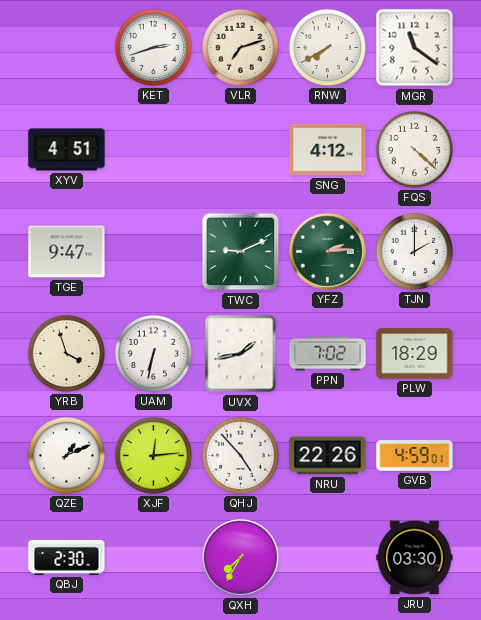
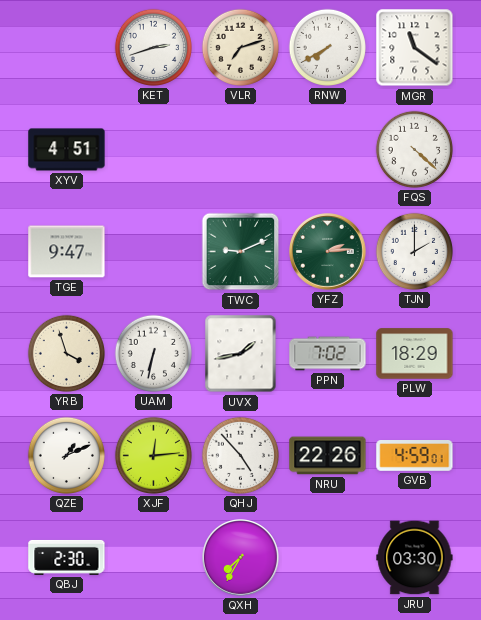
SNG: 4:12 -> none
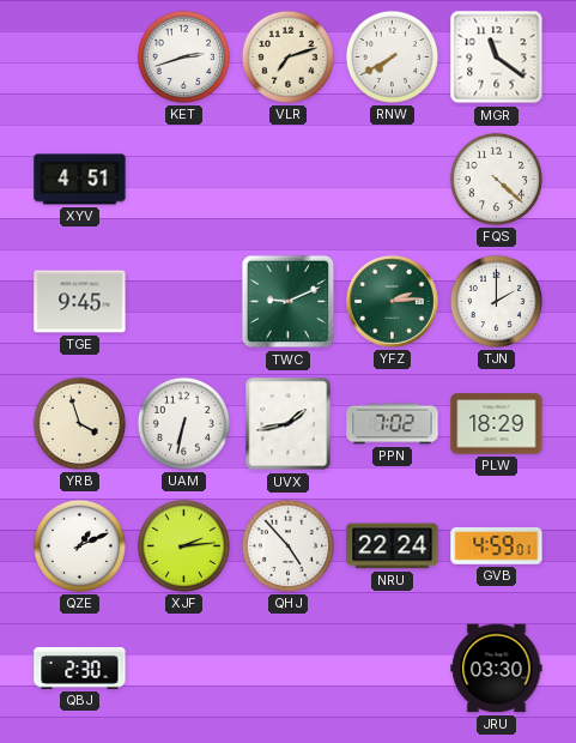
TGE: 9:47 -> 9:45
XJF: 12:14 -> 2:14
NRU: 22:26 -> 22:24
QXH: 7:35 -> none
